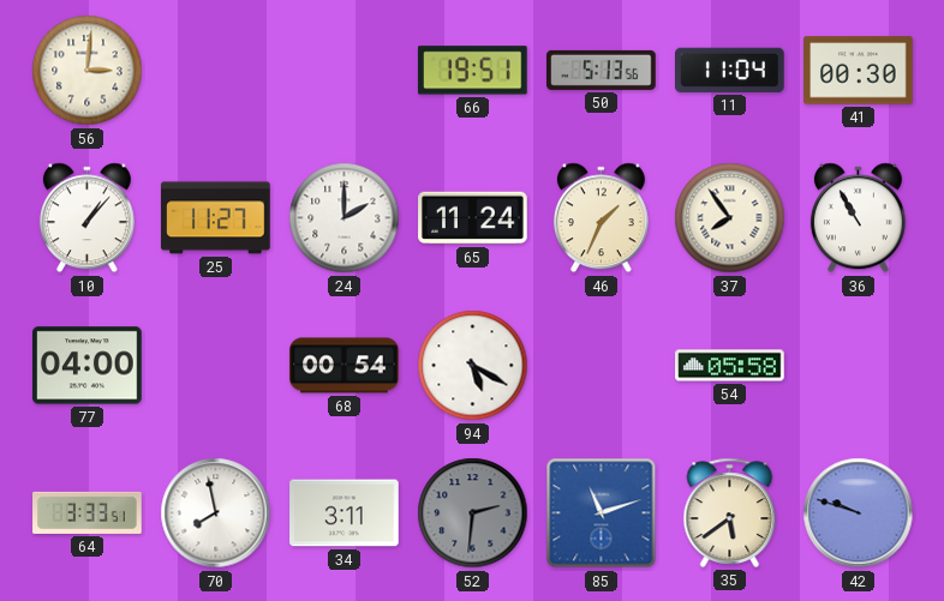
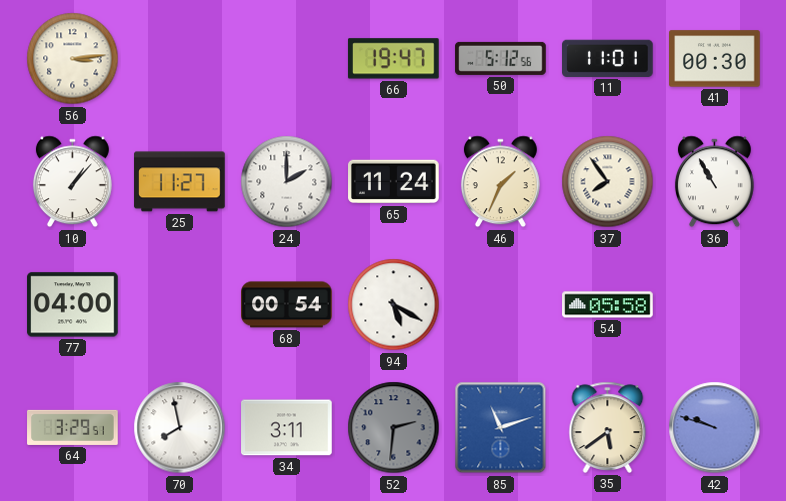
56: 3:01 -> 3:14
66: 19:51 -> 19:47
50: 5:13 -> 5:12
11: 11:04 -> 11:01
64: 3:33 -> 3:29
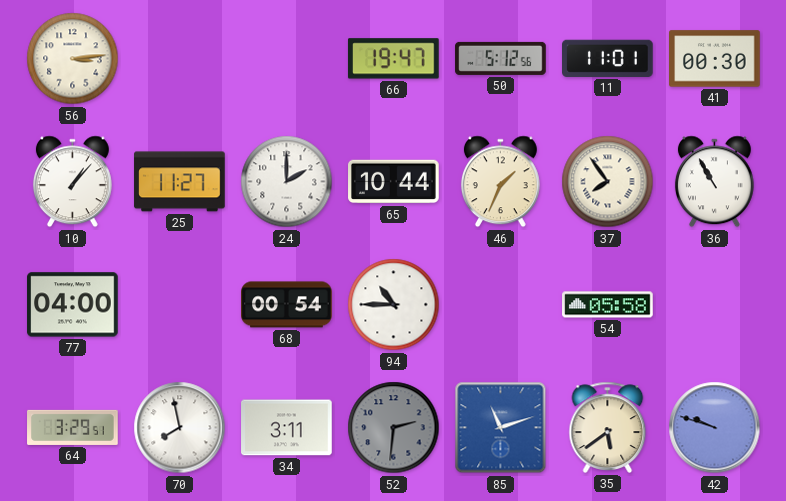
65: 11:24 -> 10:44
94: 5:20 -> 10:45
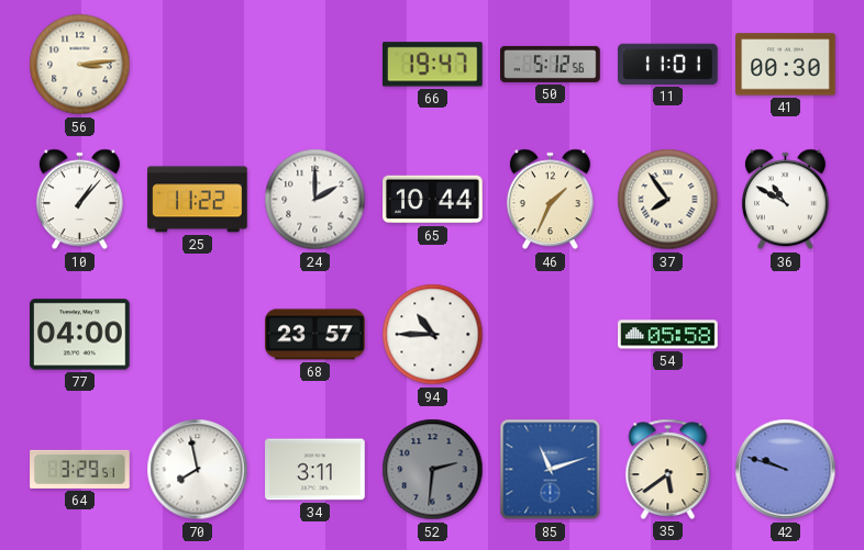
25: 11:27 -> 11:22
36: 10:55 -> 10:50
68: 00:54 -> 23:57
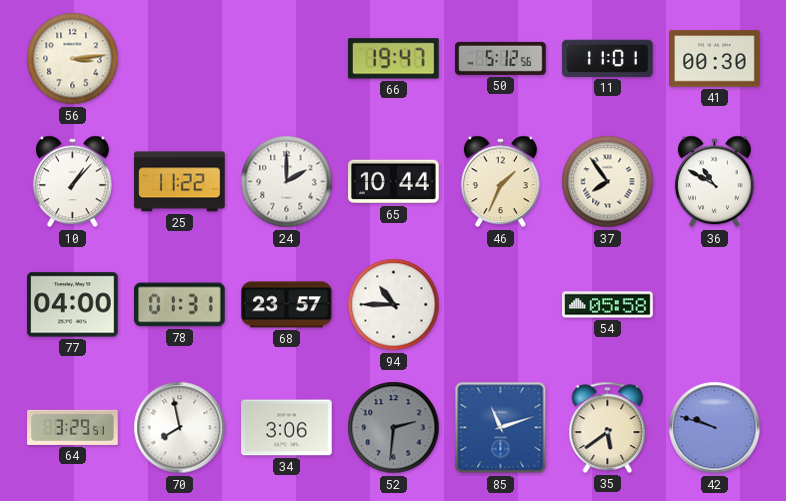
78: none -> 01:31
34: 3:11 -> 3:06
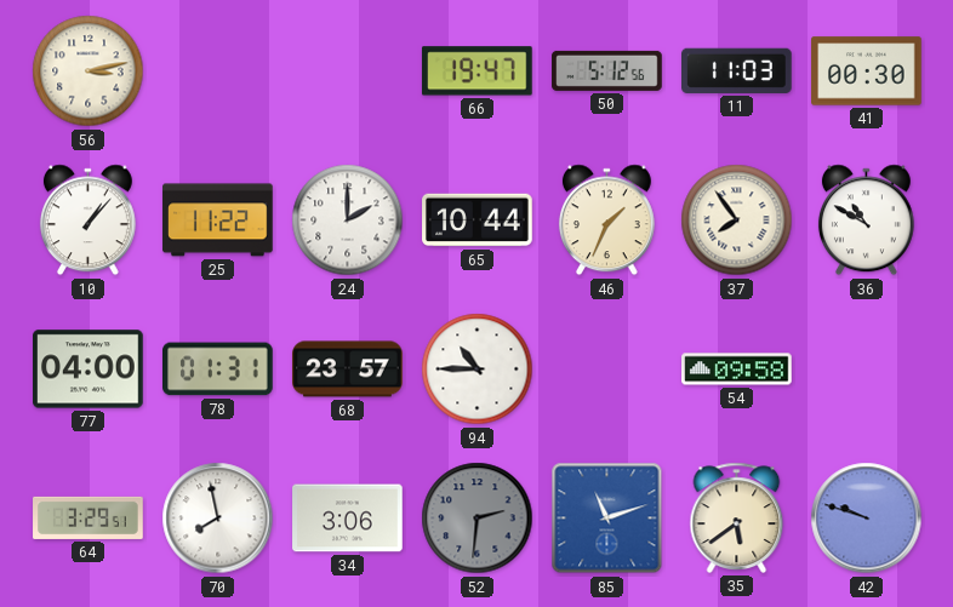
56: 3:14 -> 3:13
11: 11:01 -> 11:03
54: 05:58 -> 09:58
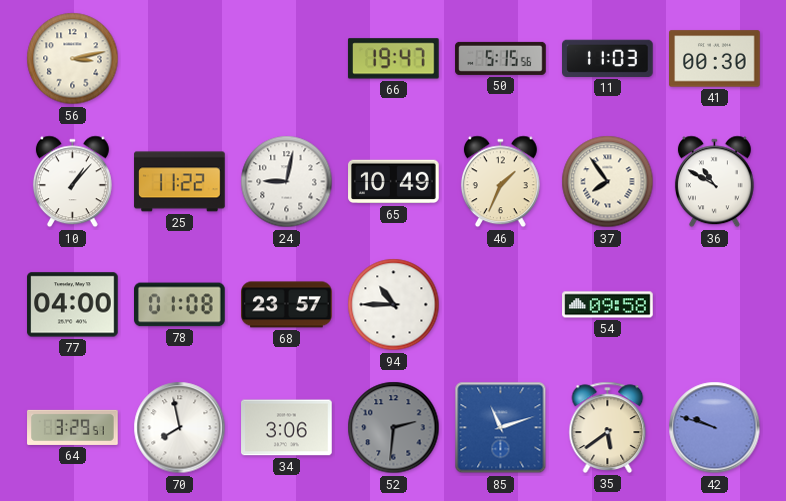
50: 5:12 -> 5:15
24: 2:00 -> 9:02
65: 10:44 -> 10:49
78: 01:31 -> 01:08
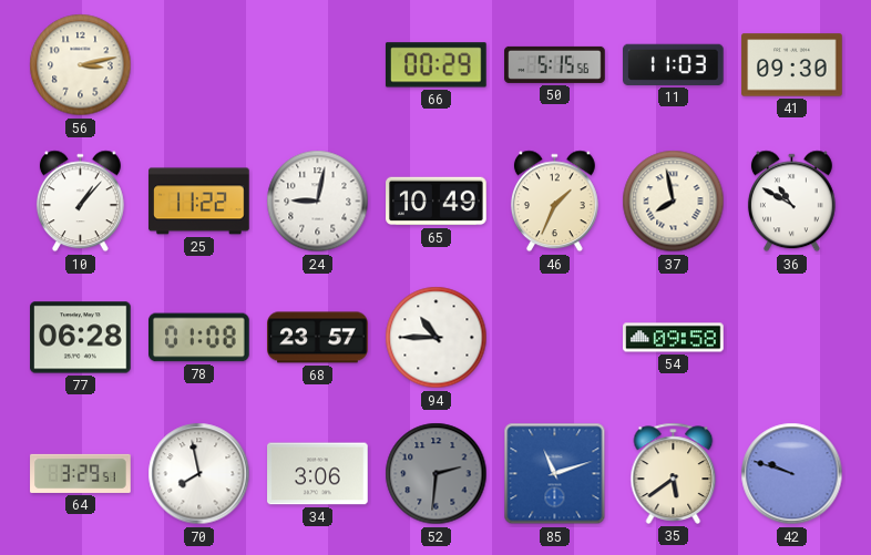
66: 19:47 -> 00:29
41: 00:30 -> 09:30
37: 7:54 -> 7:58
77: 04:00 -> 06:28
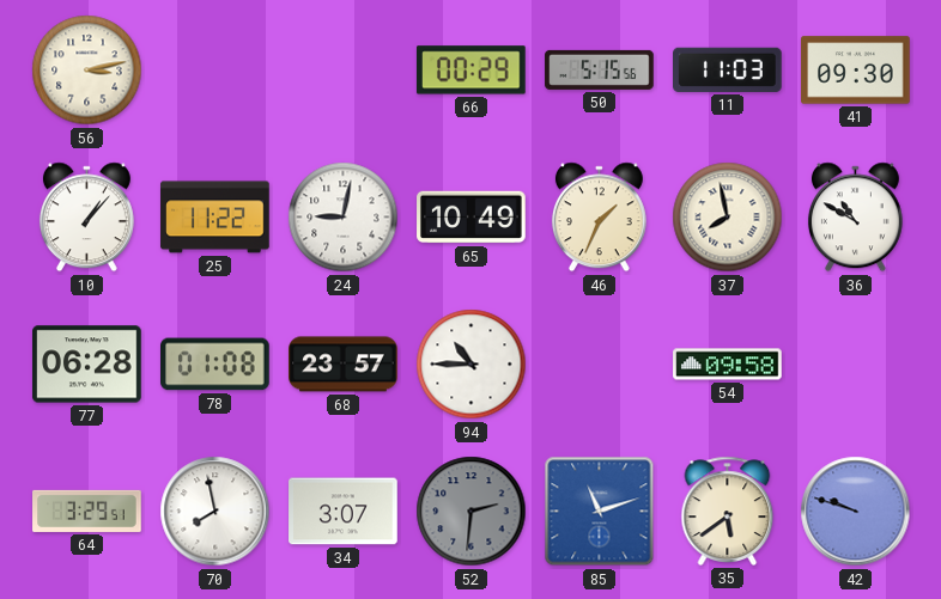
34: 3:06 -> 3:07
